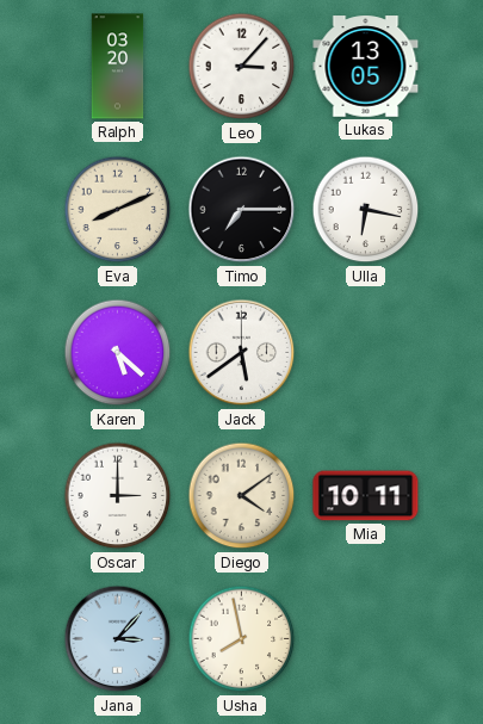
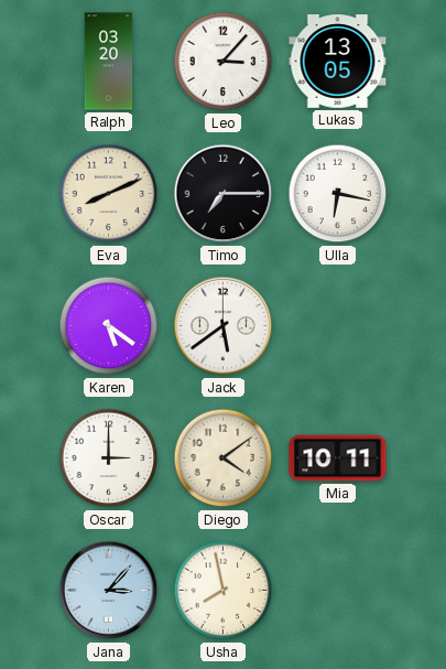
Karen: 5:22 -> 5:21
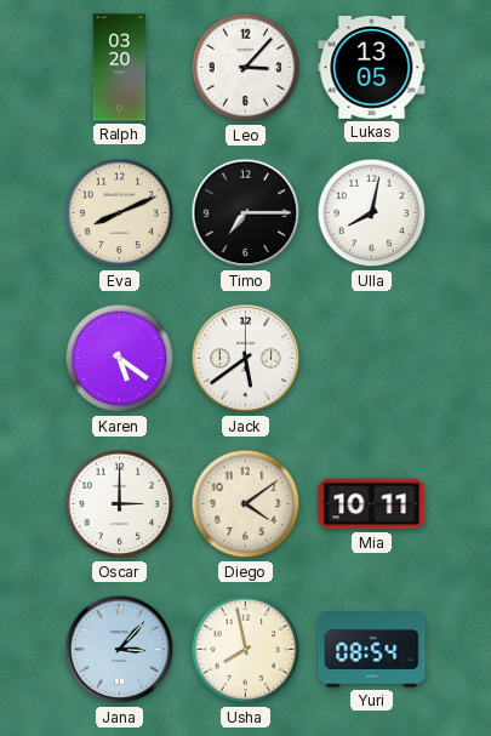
Ulla: 6:17 -> 8:02
Yuri: none -> 08:54
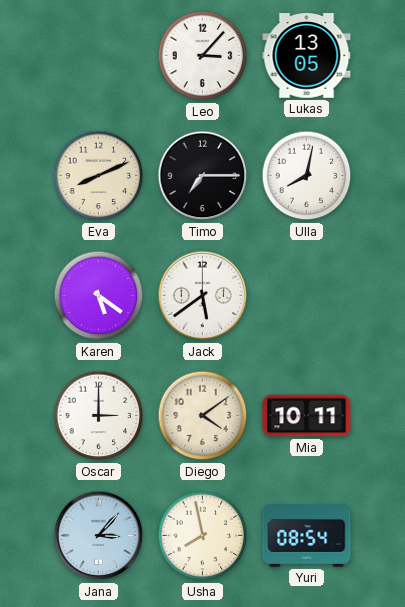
Ralph: 03:20 -> none
